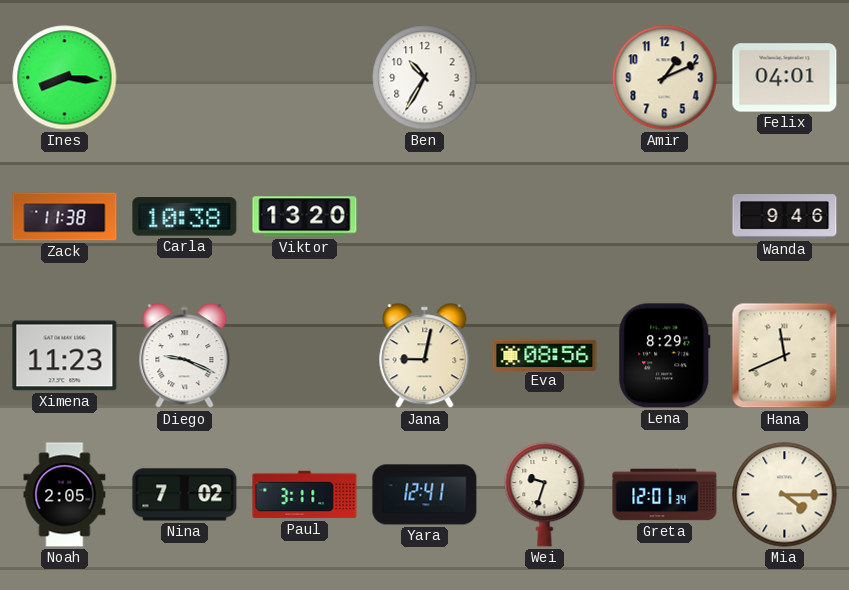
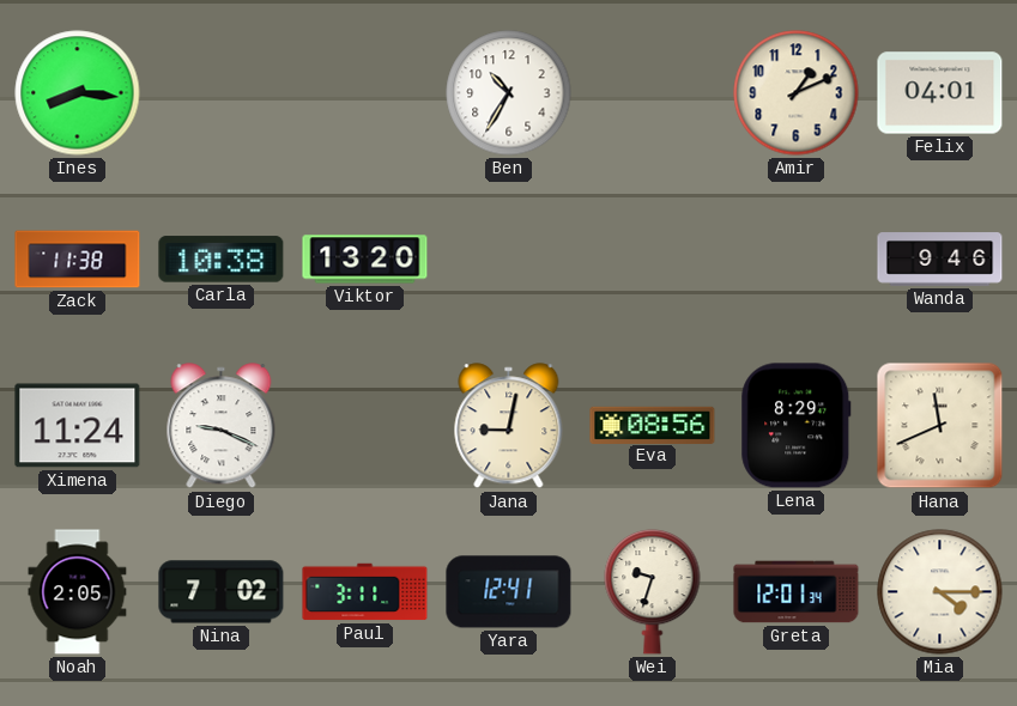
Ximena: 11:23 -> 11:24
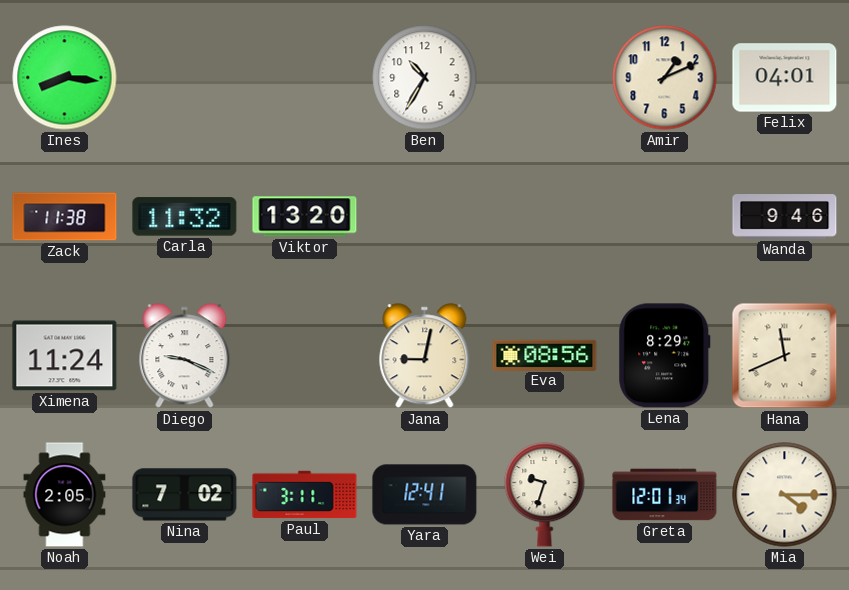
Carla: 10:38 -> 11:32
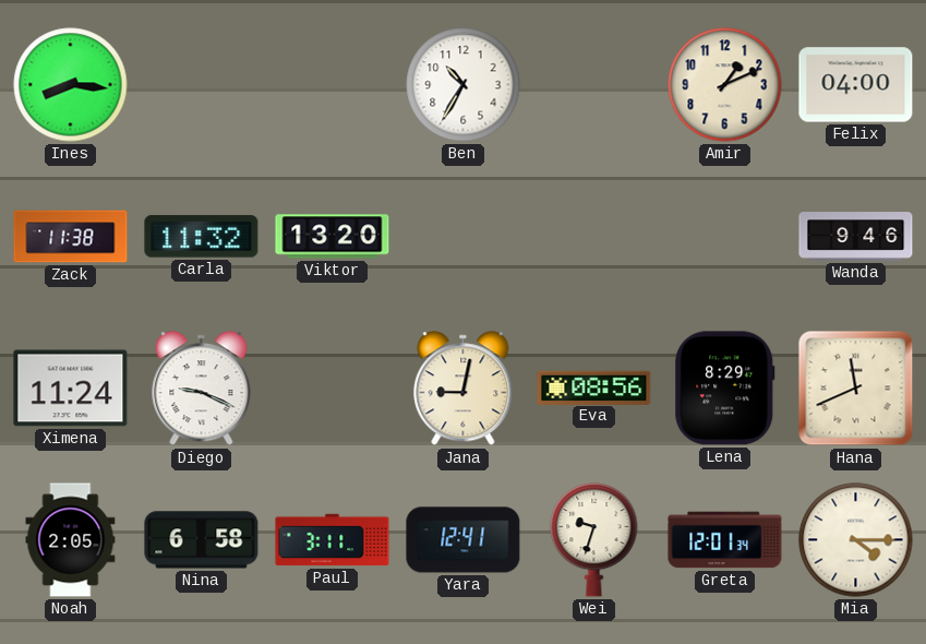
Felix: 04:01 -> 04:00
Nina: 7:02 -> 6:58
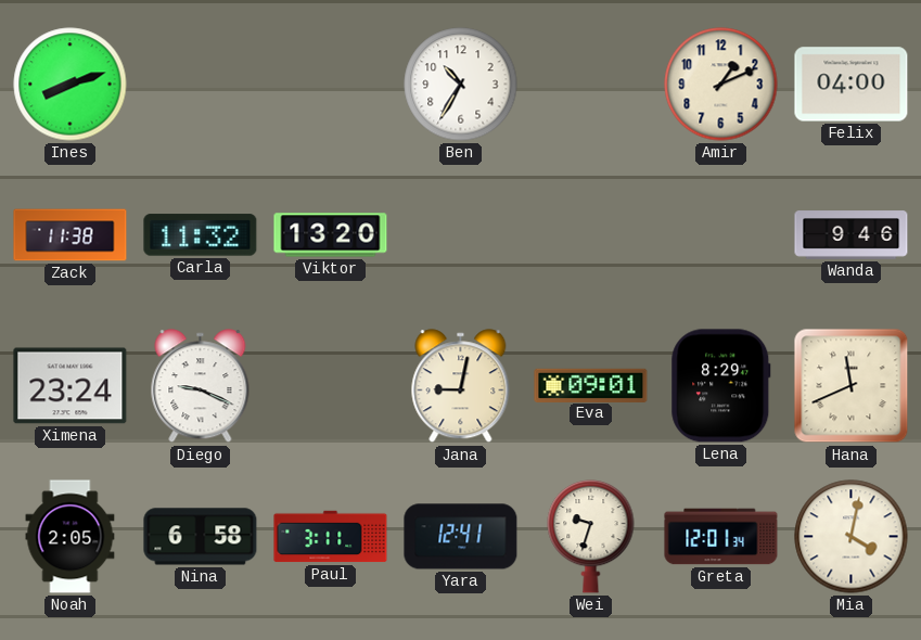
Ines: 8:16 -> 8:12
Ximena: 11:24 -> 23:24
Eva: 08:56 -> 09:01
Mia: 4:15 -> 4:02
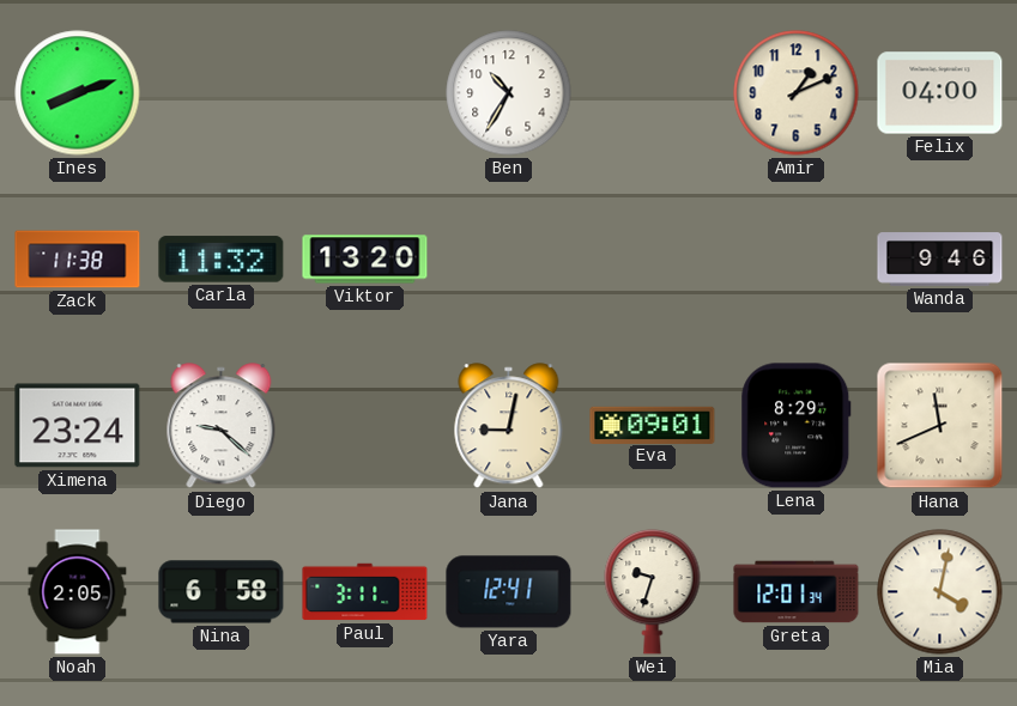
Diego: 9:19 -> 9:22
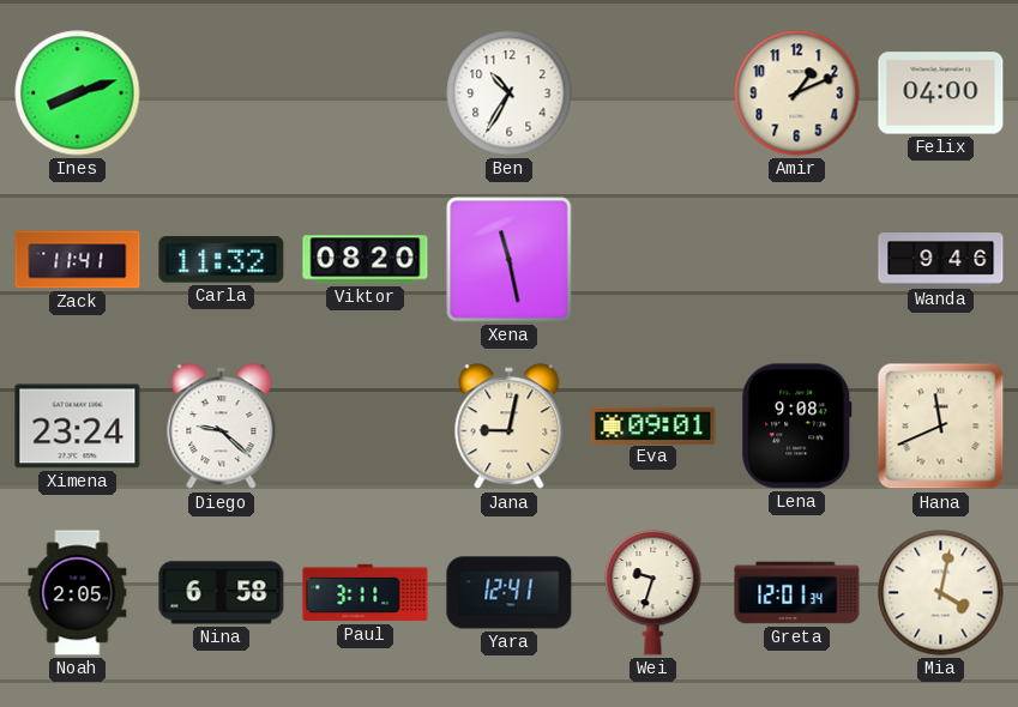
Zack: 11:38 -> 11:41
Viktor: 13:20 -> 08:20
Xena: none -> 11:28
Lena: 8:29 -> 9:08
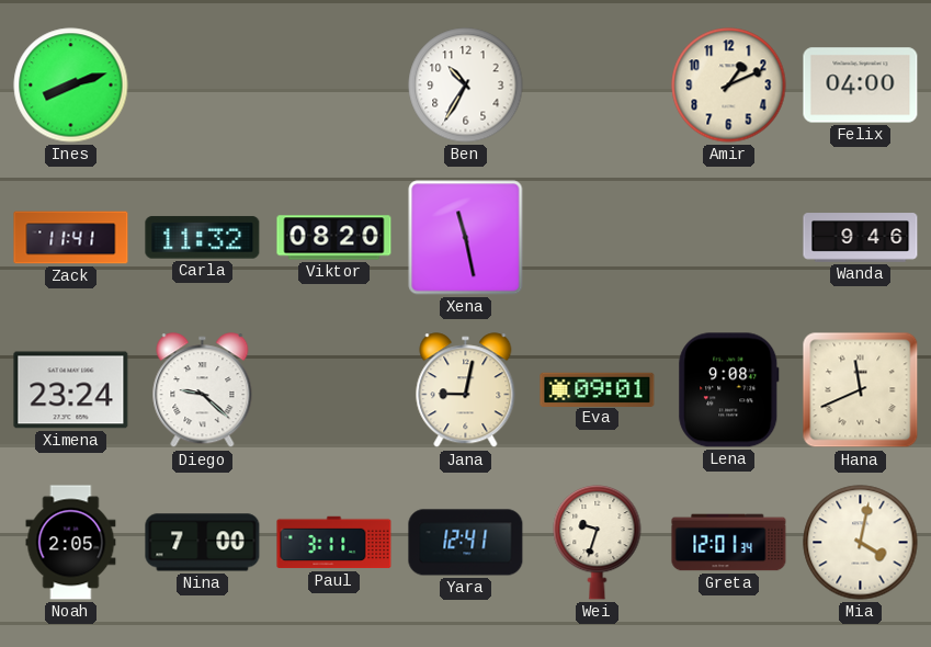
Nina: 6:58 -> 7:00
